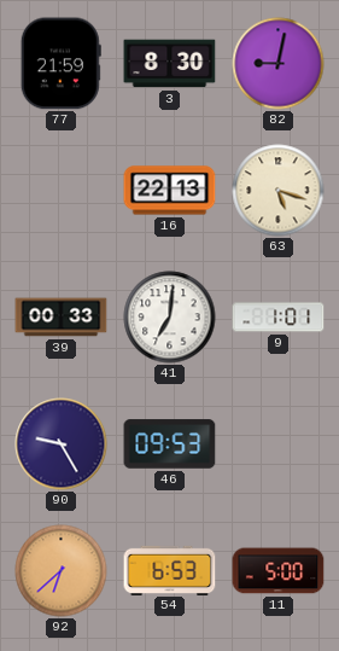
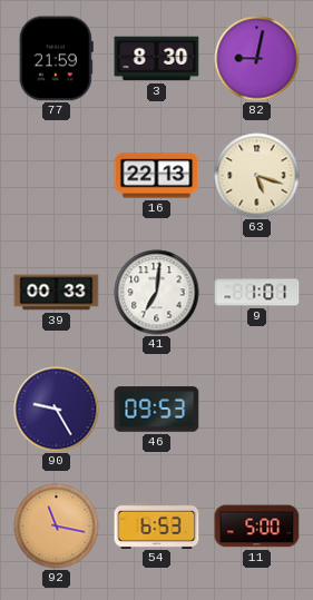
92: 6:38 -> 11:17
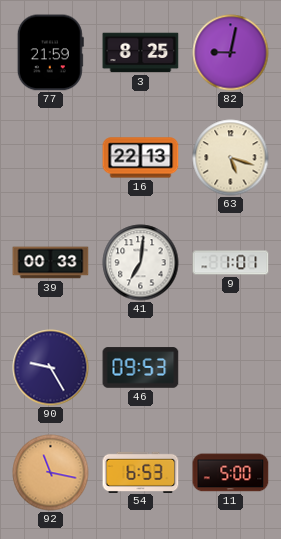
3: 8:30 -> 8:25
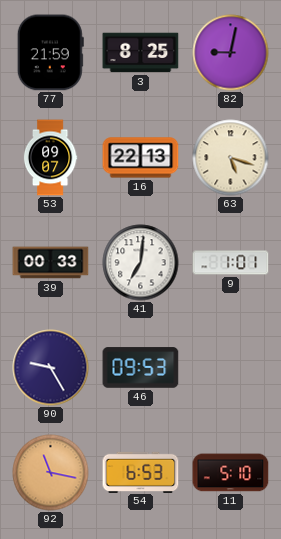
53: none -> 09:07
11: 5:00 -> 5:10
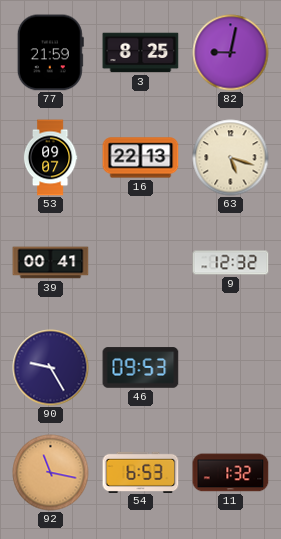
39: 00:33 -> 00:41
41: 7:01 -> none
9: 1:01 -> 12:32
11: 5:10 -> 1:32
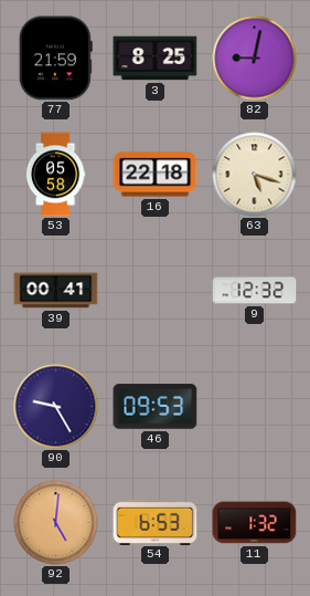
53: 09:07 -> 05:58
16: 22:13 -> 22:18
92: 11:17 -> 5:01
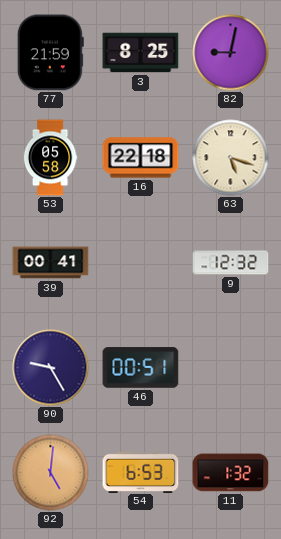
46: 09:53 -> 00:51
